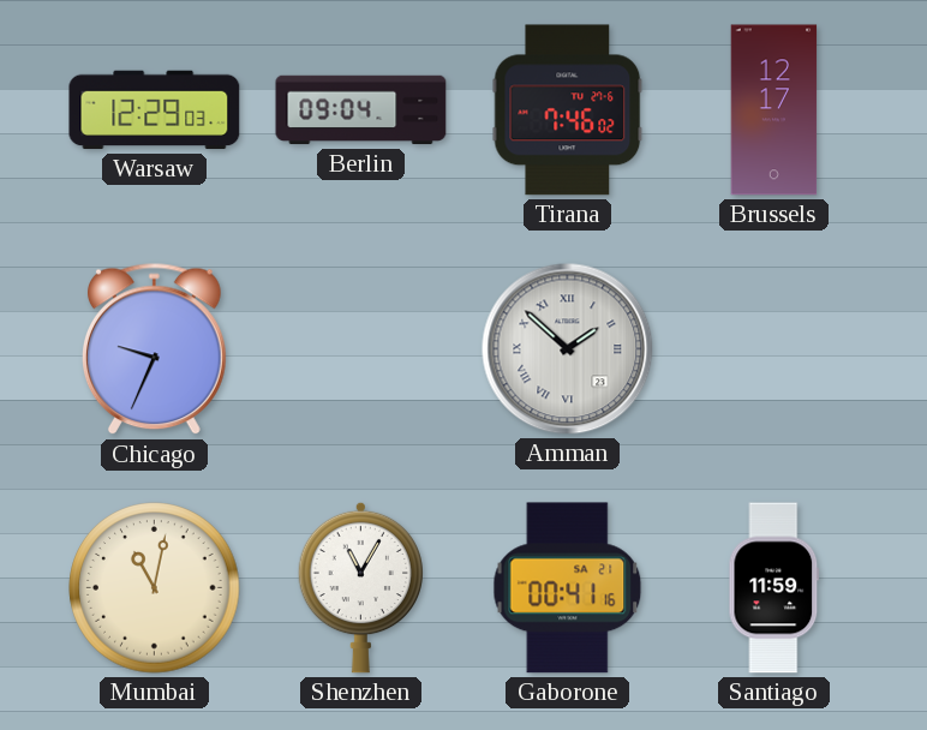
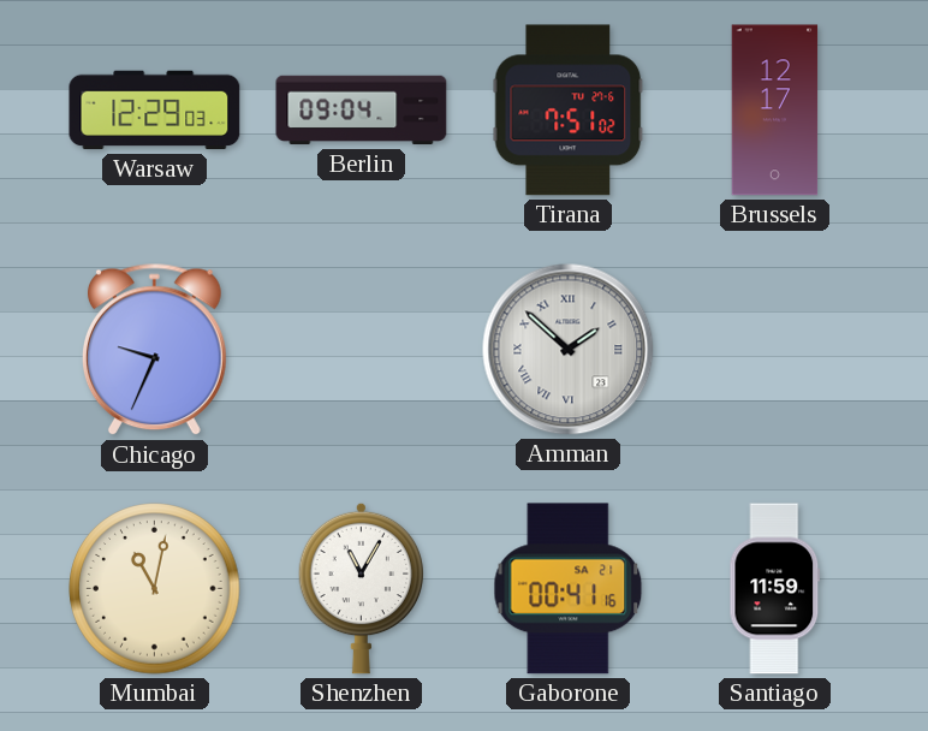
Tirana: 7:46 -> 7:51
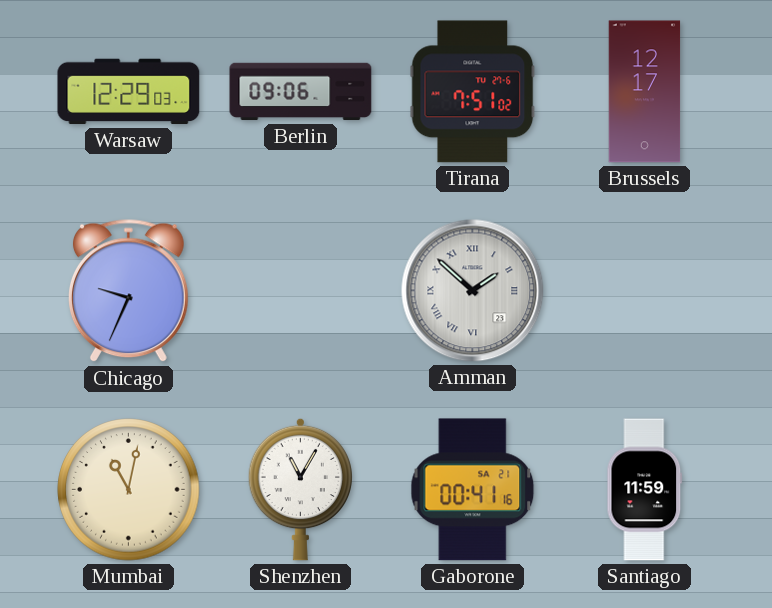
Berlin: 09:04 -> 09:06
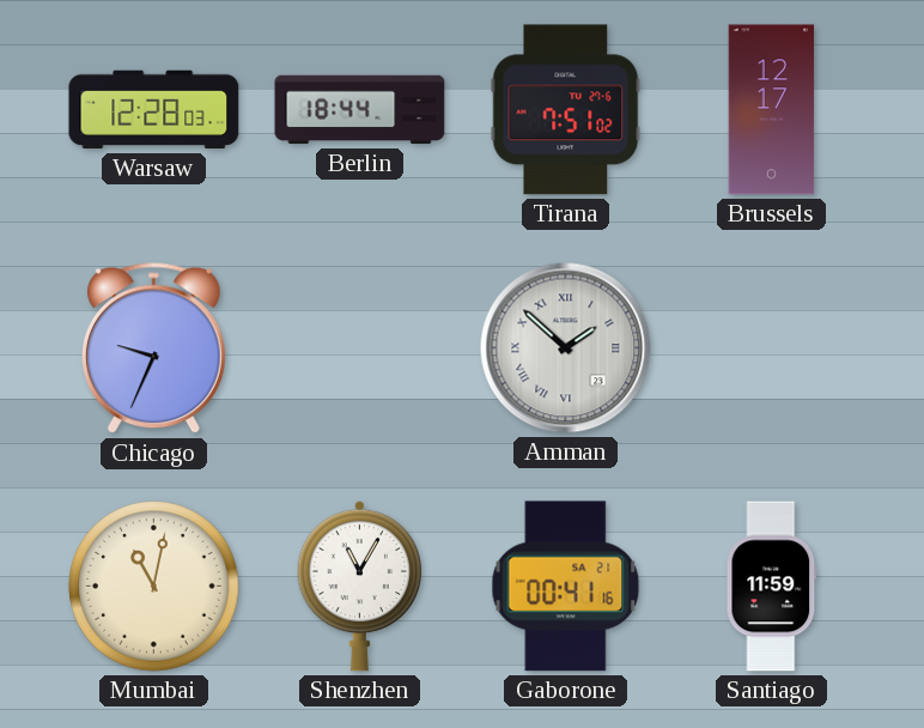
Warsaw: 12:29 -> 12:28
Berlin: 09:06 -> 18:44
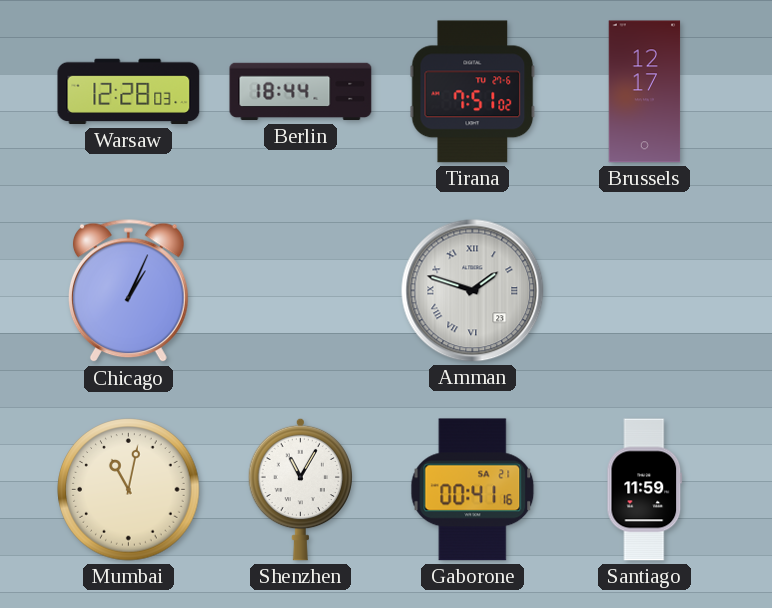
Chicago: 9:34 -> 1:04
Amman: 1:52 -> 1:48
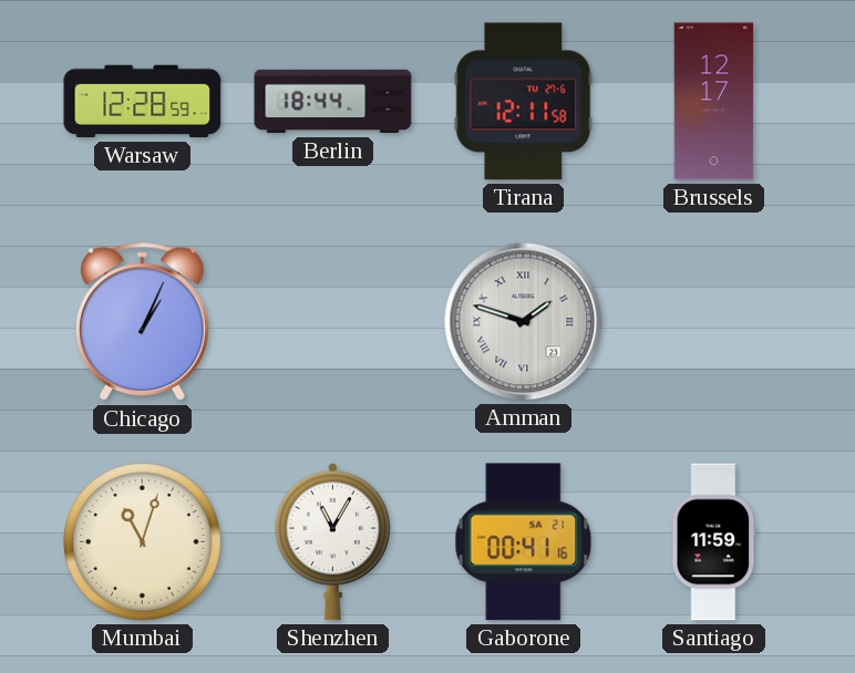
Warsaw: 12:28:03 -> 12:28:59
Tirana: 7:51 -> 12:11
Mumbai: 11:02 -> 11:03
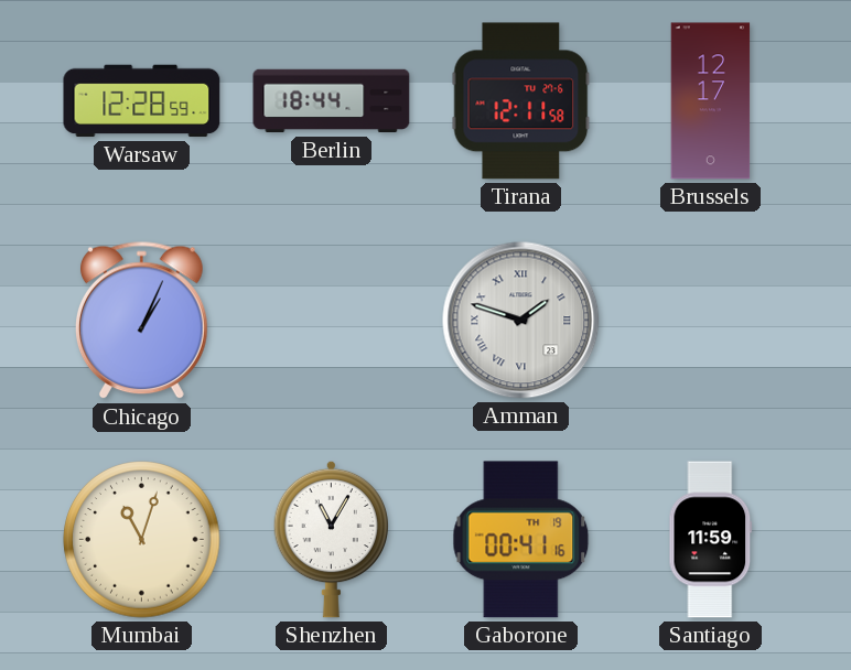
Gaborone date: SA 21 -> TH 19
